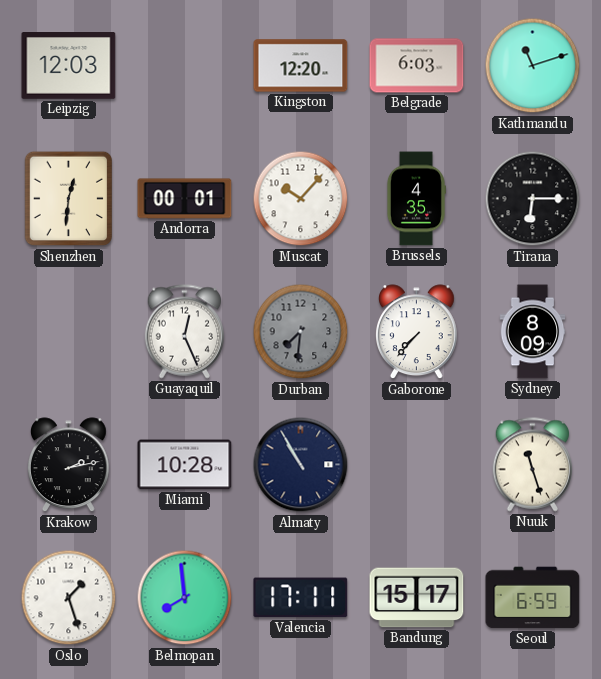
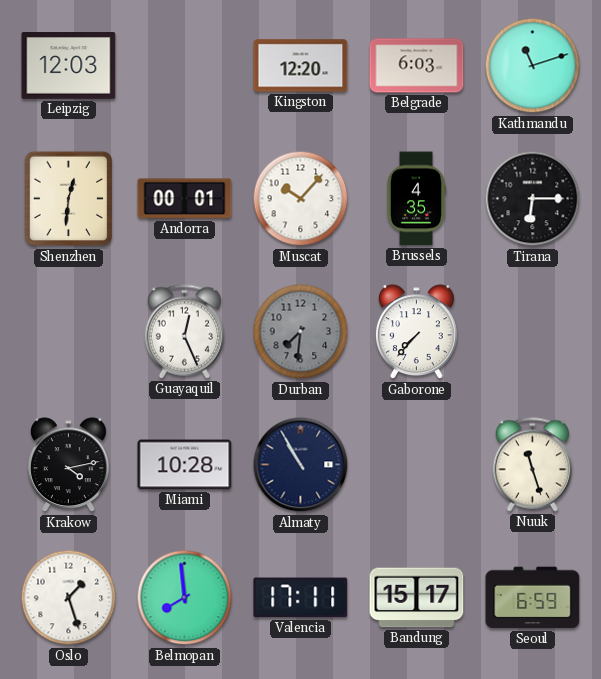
Sydney: 8:09 -> none
Krakow: 2:13 -> 4:13
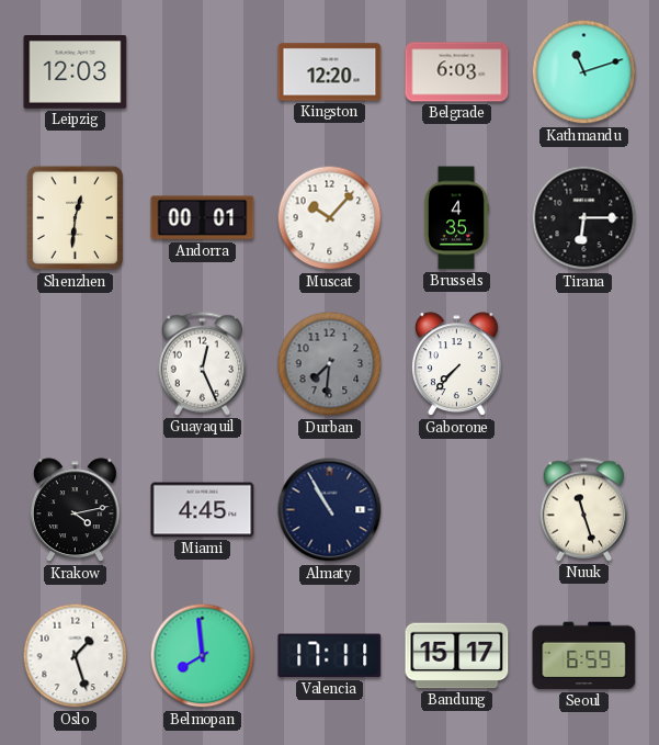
Miami: 10:28 -> 4:45
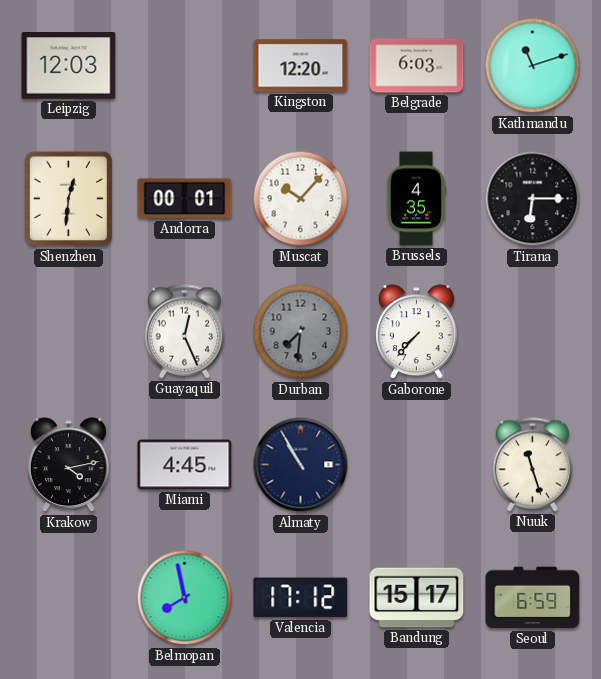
Oslo: 1:27 -> none
Belmopan: 7:59 -> 7:58
Valencia: 17:11 -> 17:12
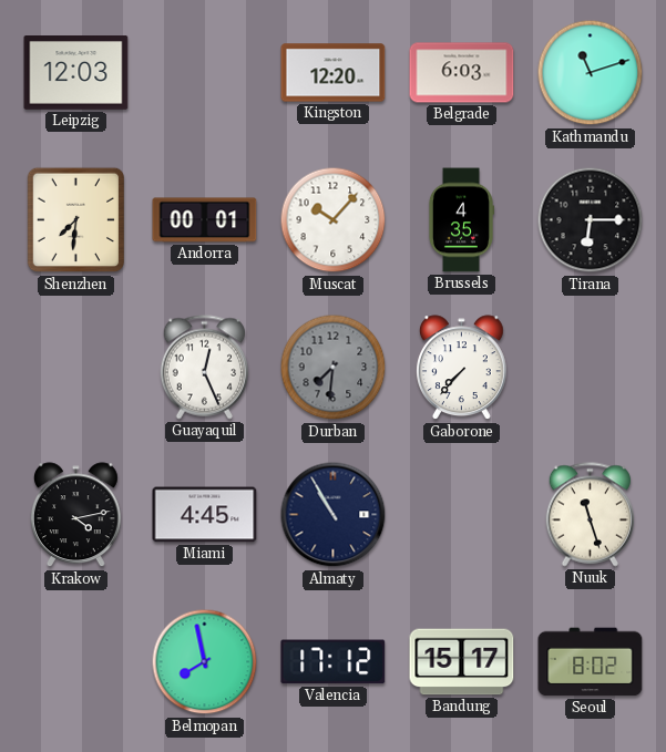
Shenzhen: 12:31 -> 7:31
Seoul: 6:59 -> 8:02
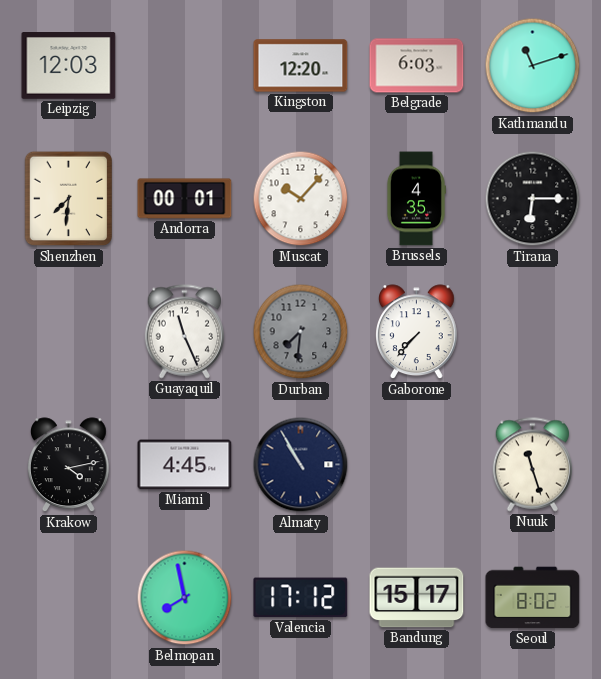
Guayaquil: 12:26 -> 11:26
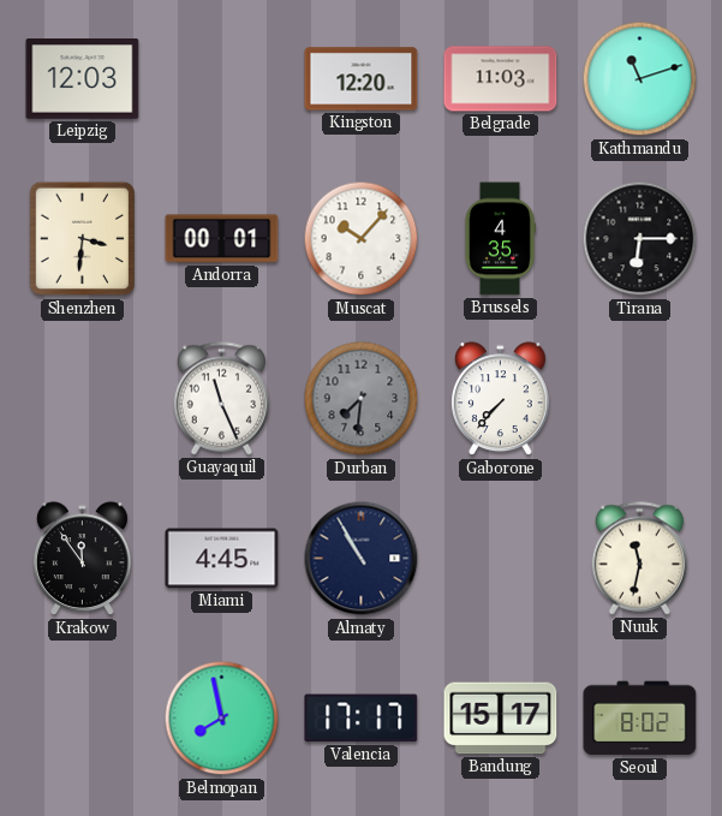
Belgrade: 6:03 -> 11:03
Shenzhen: 7:31 -> 3:31
Krakow: 4:13 -> 11:54
Nuuk: 11:27 -> 11:32
Valencia: 17:12 -> 17:17
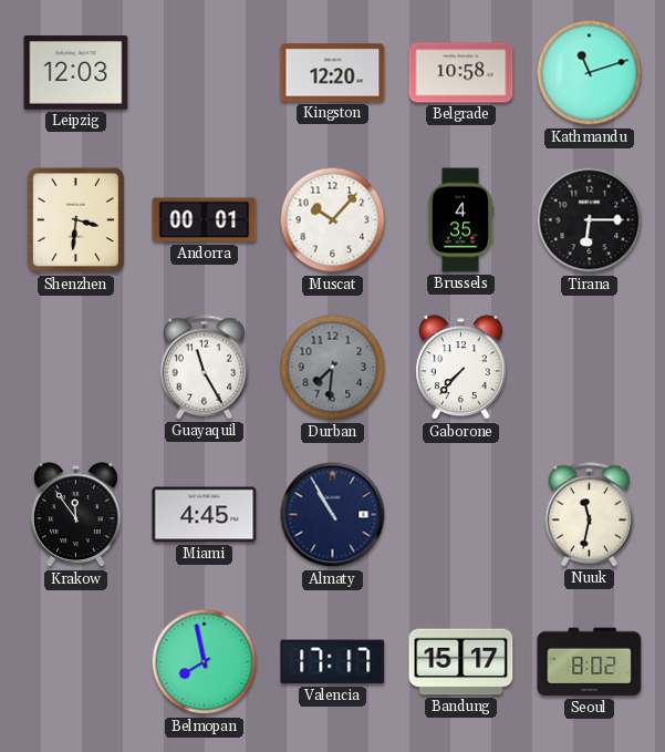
Belgrade: 11:03 -> 10:58
Guayaquil: 11:26 -> 11:25
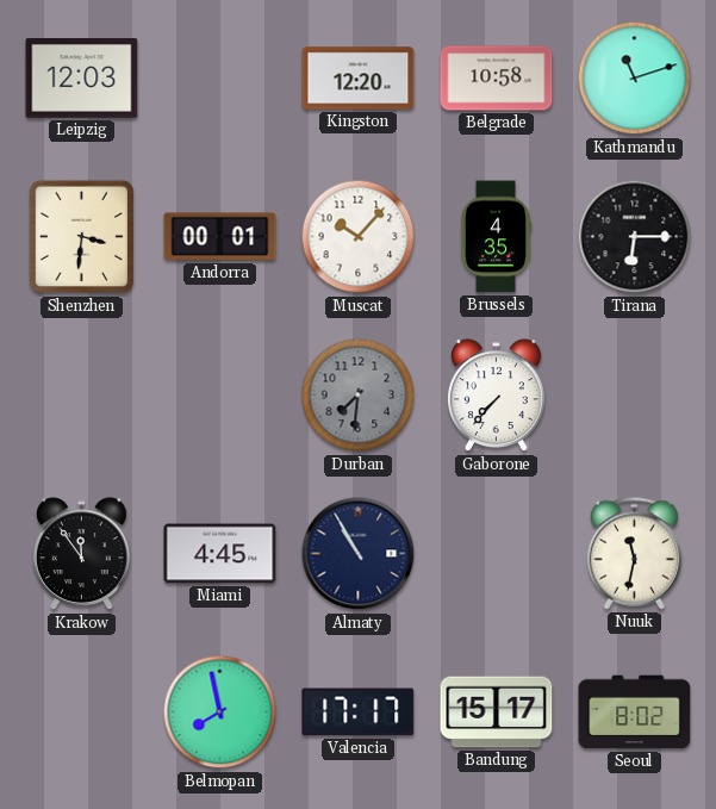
Guayaquil: 11:25 -> none
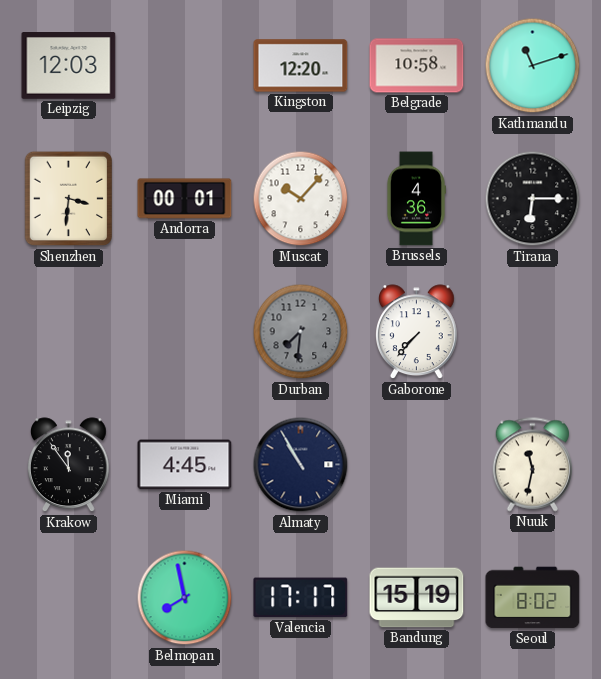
Brussels: 4:35 -> 4:36
Bandung: 15:17 -> 15:19
